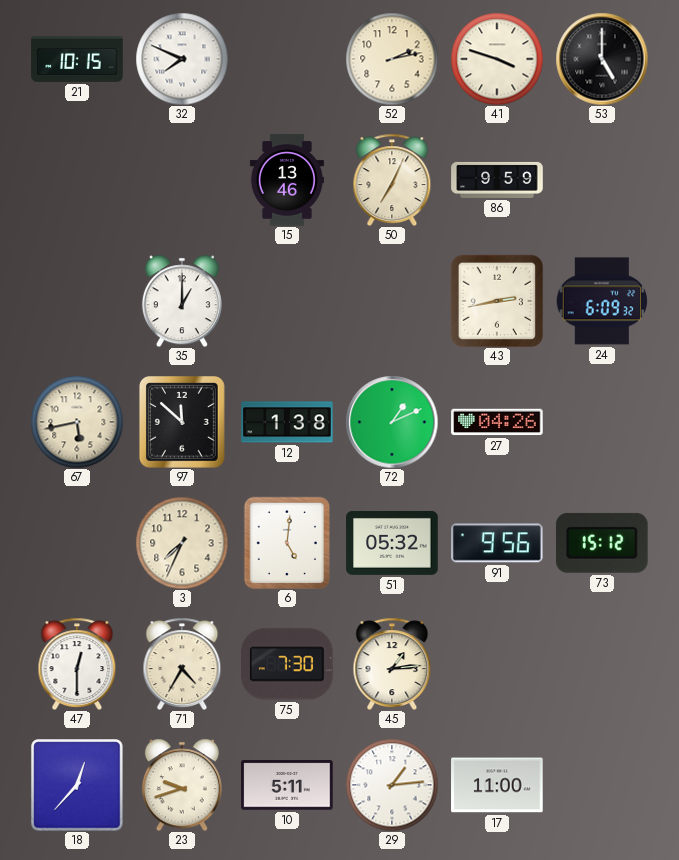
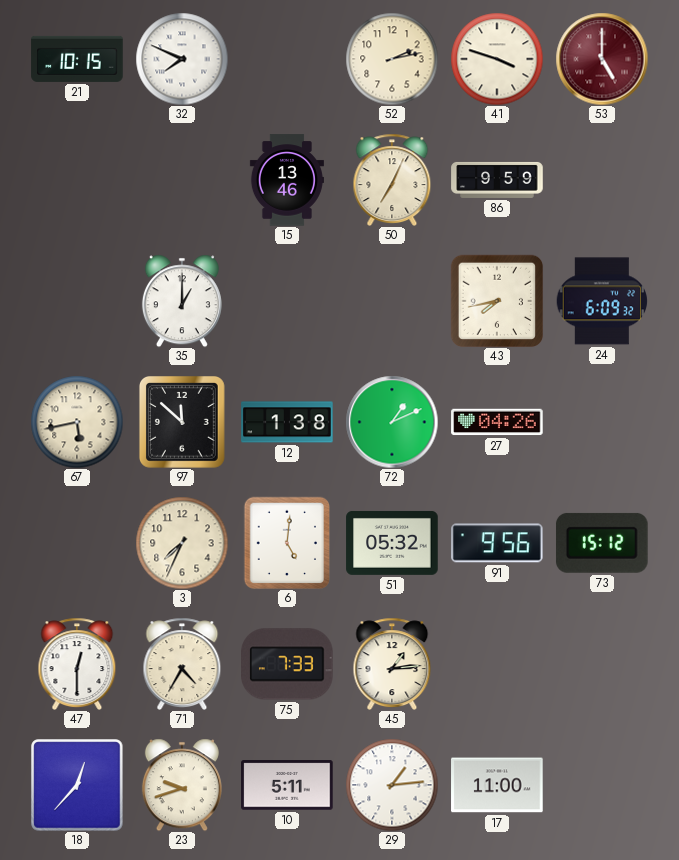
53 dial: black -> burgundy
43: 2:43 -> 7:43
75: 7:30 -> 7:33
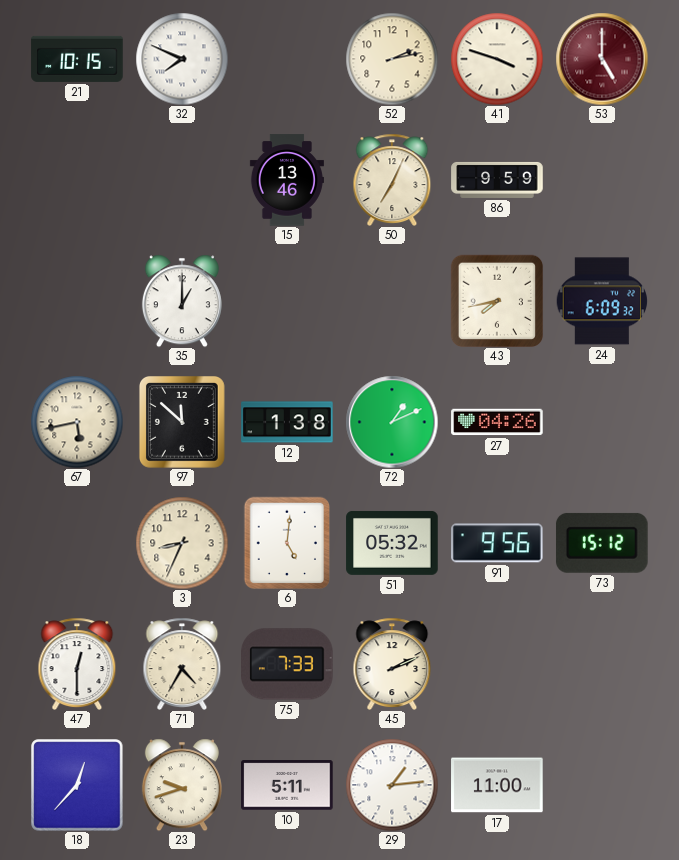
3: 7:34 -> 8:34
45: 1:14 -> 2:11
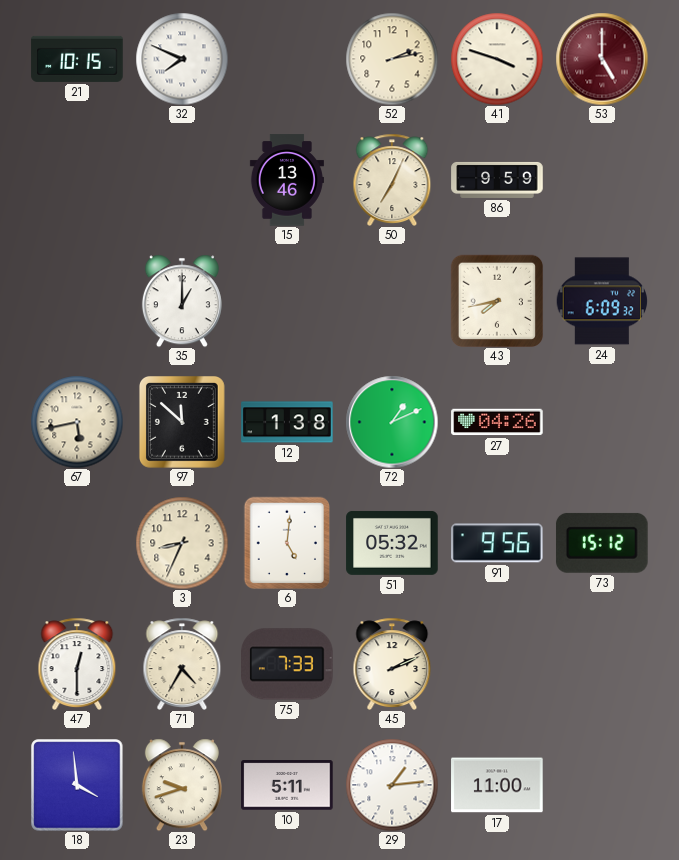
18: 12:37 -> 3:59
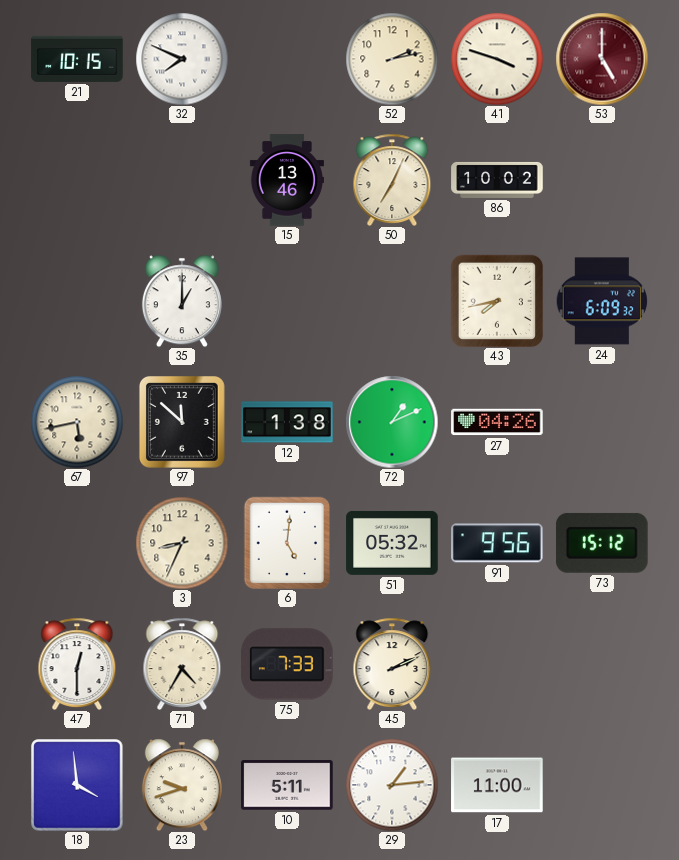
86: 9:59 -> 10:02
